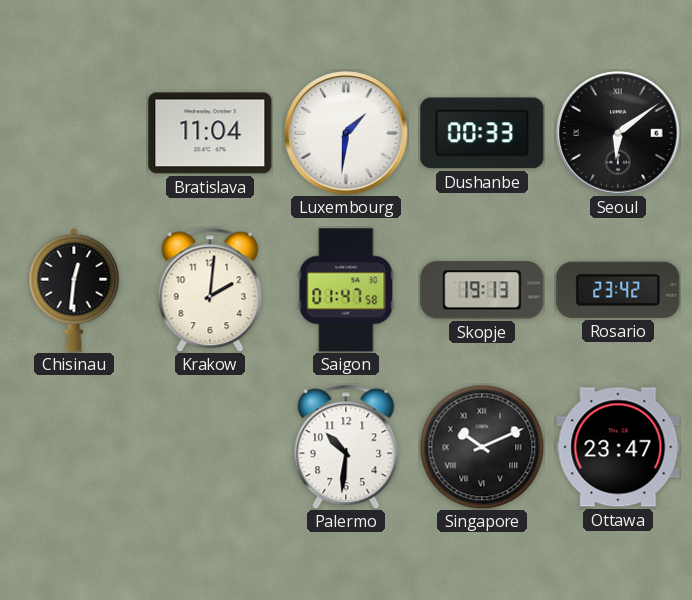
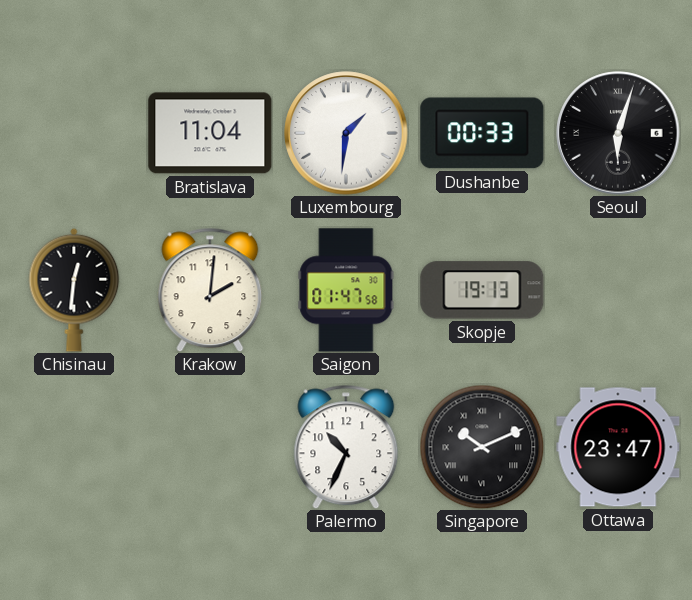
Seoul: 6:09 -> 6:03
Rosario: 23:42 -> none
Palermo: 10:31 -> 10:34
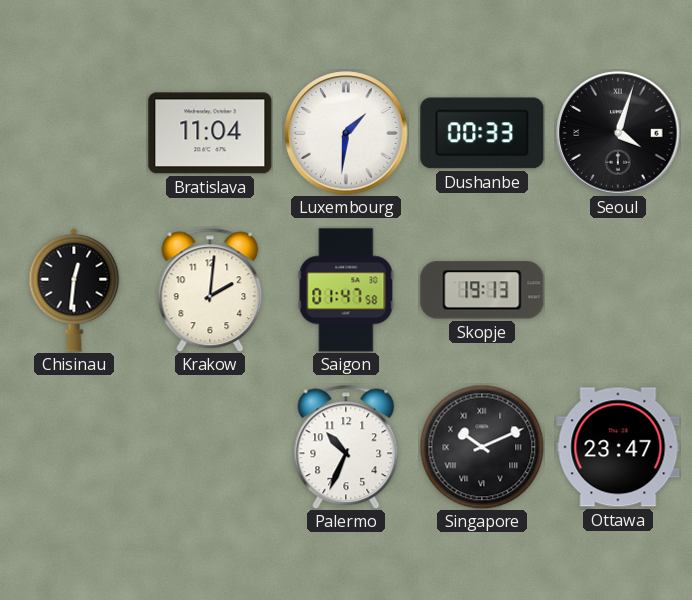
Seoul: 6:03 -> 4:03
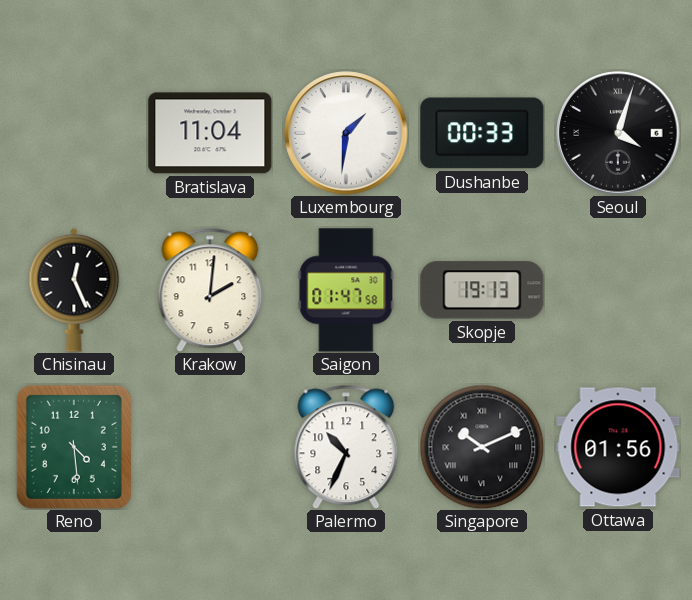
Chisinau: 12:31 -> 12:26
Reno: none -> 4:29
Ottawa: 23:47 -> 01:56
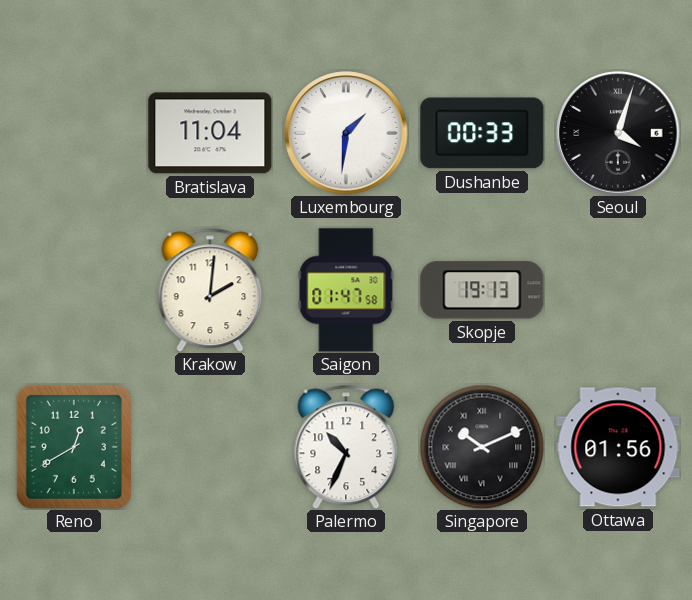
Chisinau: 12:26 -> none
Reno: 4:29 -> 12:40
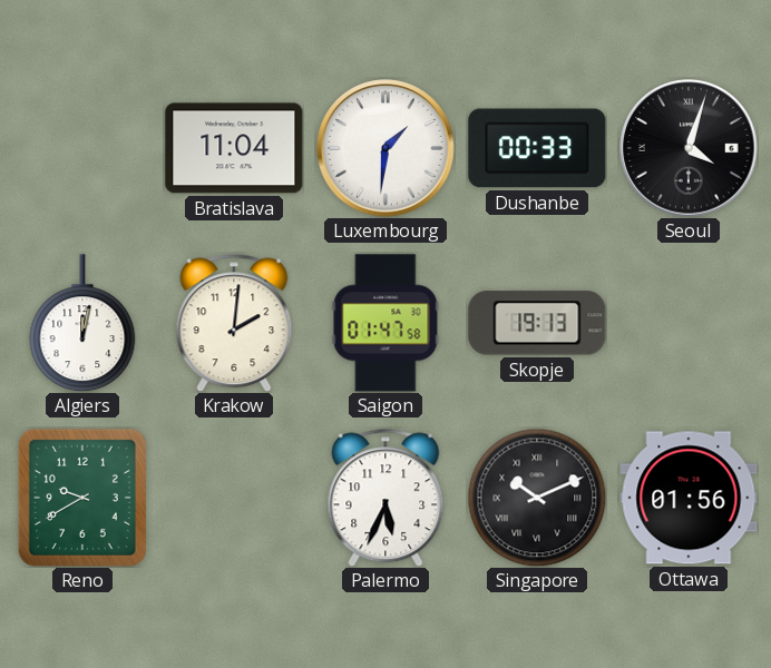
Algiers: none -> 12:02
Reno: 12:40 -> 9:40
Palermo: 10:34 -> 5:34
